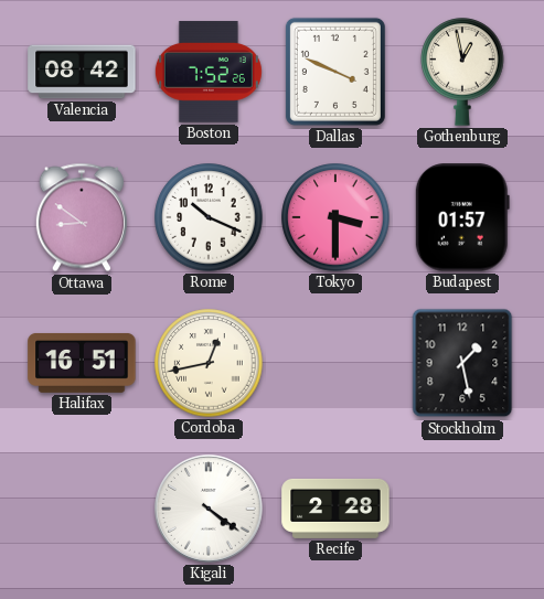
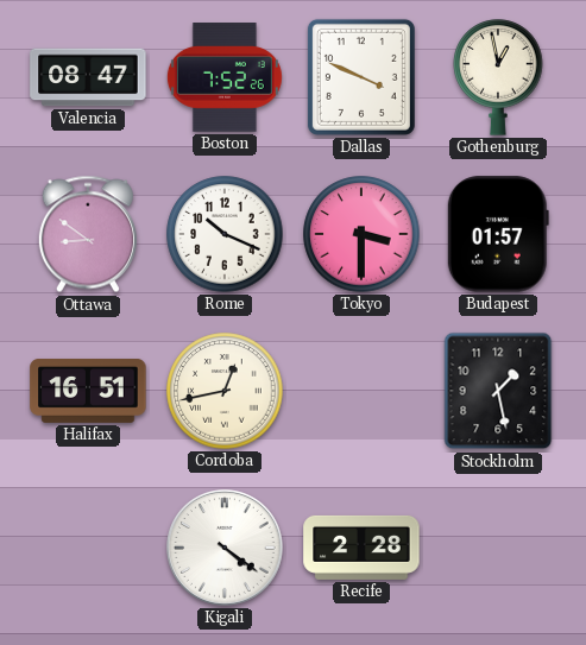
Valencia: 08:42 -> 08:47
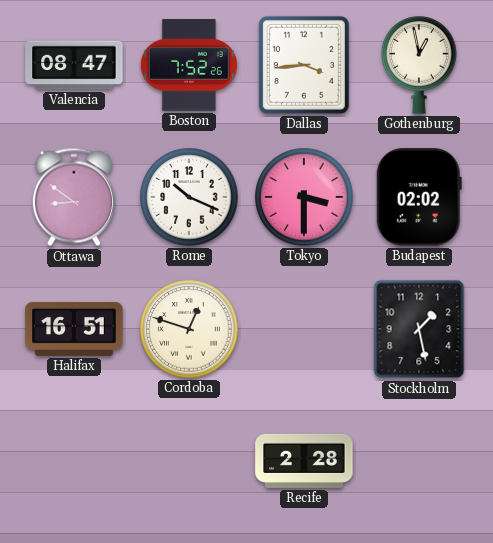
Dallas: 3:49 -> 3:44
Budapest: 01:57 -> 02:02
Cordoba: 12:43 -> 12:48
Kigali: 4:21 -> none
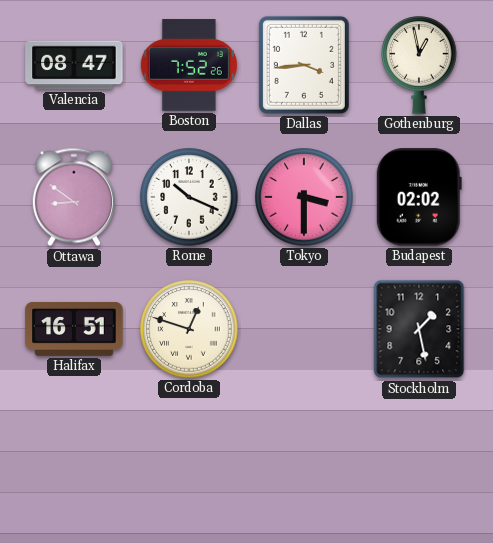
Recife: 2:28 -> none
